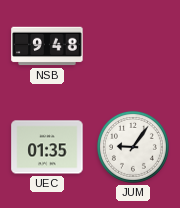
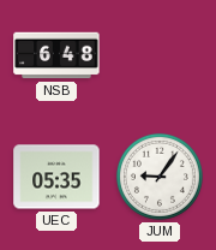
NSB: 9:48 -> 6:48
UEC: 01:35 -> 05:35
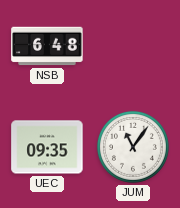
UEC: 05:35 -> 09:35
JUM: 9:06 -> 11:06
